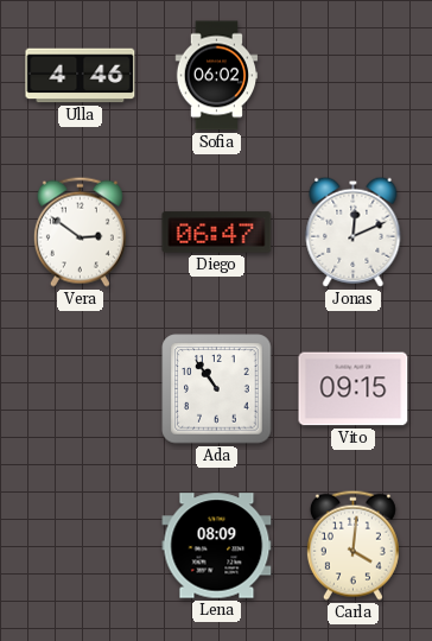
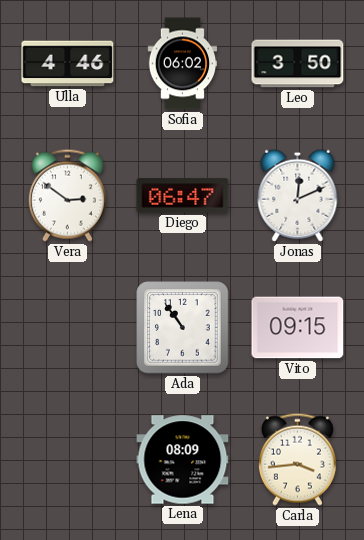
Leo: none -> 3:50
Carla: 4:01 -> 3:44
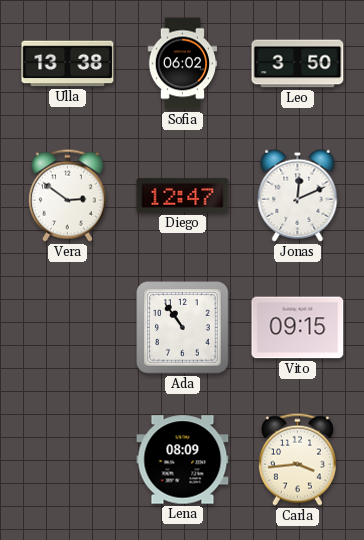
Ulla: 4:46 -> 13:38
Diego: 06:47 -> 12:47
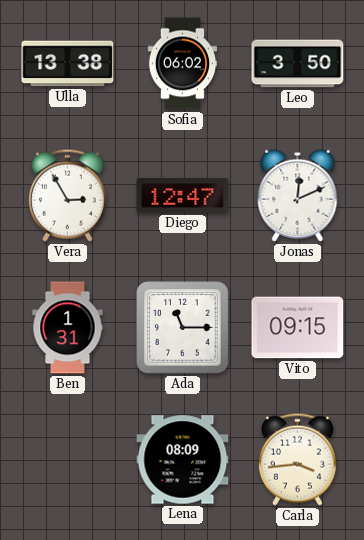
Vera: 2:51 -> 2:55
Ben: none -> 1:31
Ada: 10:54 -> 11:15
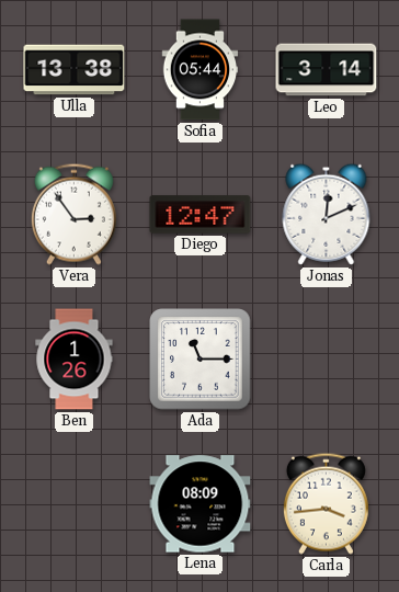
Sofia: 06:02 -> 05:44
Leo: 3:50 -> 3:14
Vera: 2:55 -> 2:54
Ben: 1:31 -> 1:26
Vito: 09:15 -> none
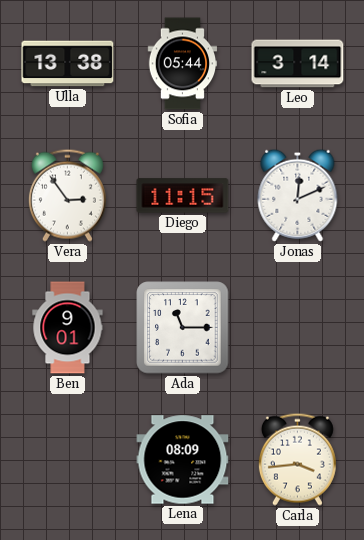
Diego: 12:47 -> 11:15
Ben: 1:26 -> 9:01
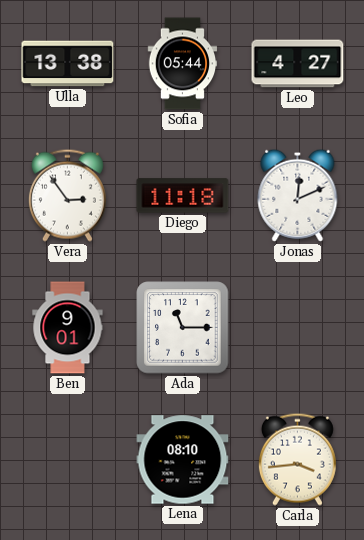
Leo: 3:14 -> 4:27
Diego: 11:15 -> 11:18
Lena: 08:09 -> 08:10
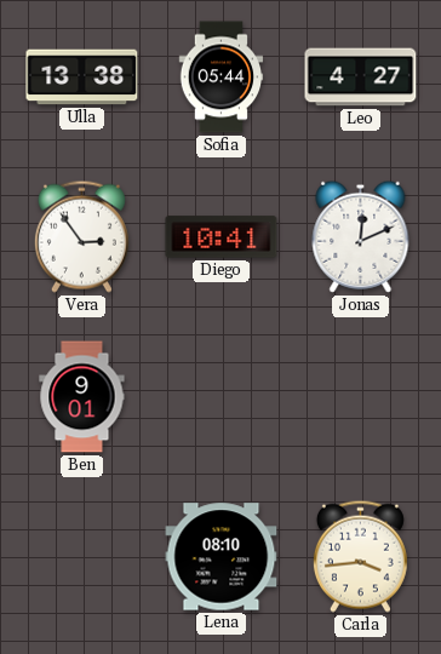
Diego: 11:18 -> 10:41
Ada: 11:15 -> none
